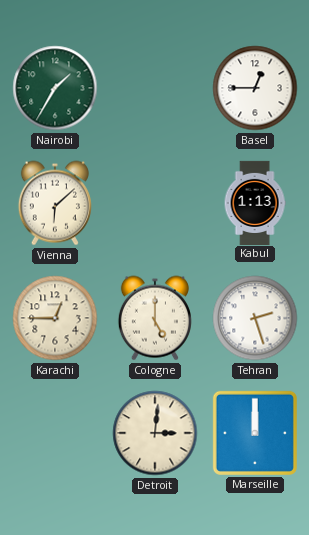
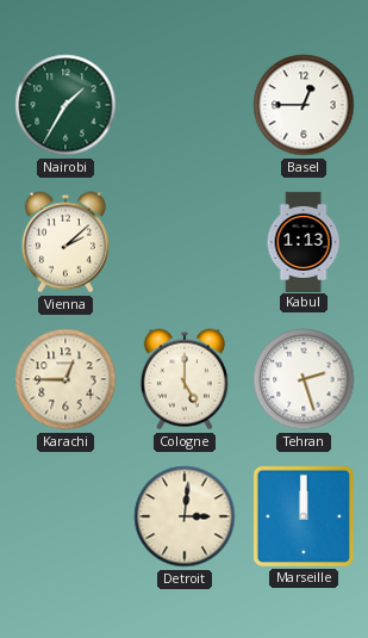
Vienna: 6:08 -> 2:08
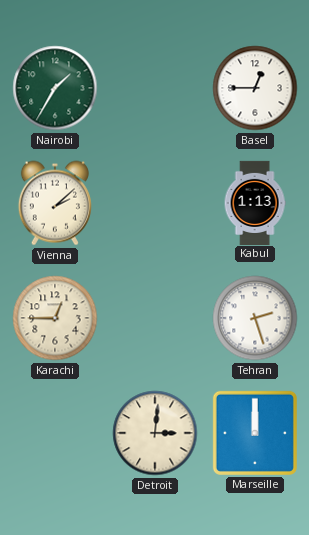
Cologne: 5:00 -> none
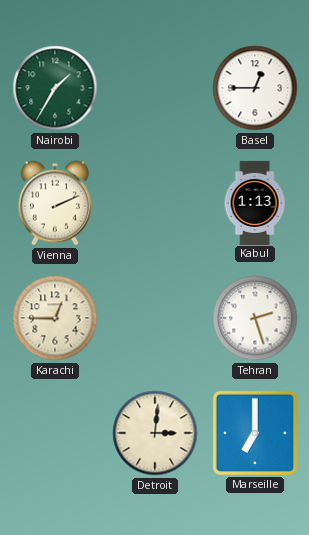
Vienna: 2:08 -> 2:11
Marseille: 12:00 -> 7:00
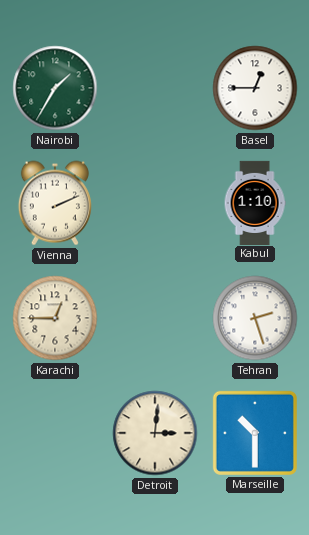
Kabul: 1:13 -> 1:10
Marseille: 7:00 -> 10:30
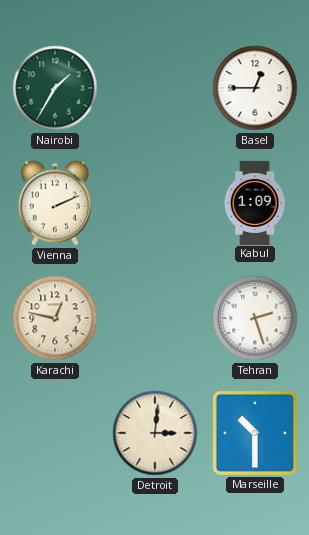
Kabul: 1:10 -> 1:09
Karachi: 12:45 -> 12:47
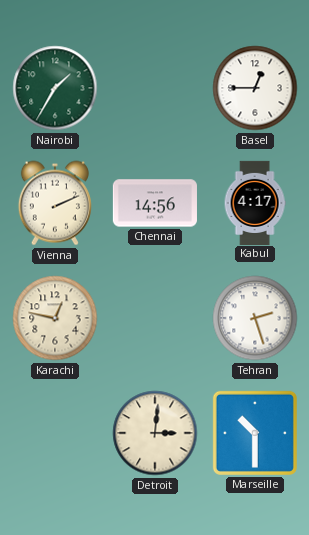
Chennai: none -> 14:56
Kabul: 1:09 -> 4:17
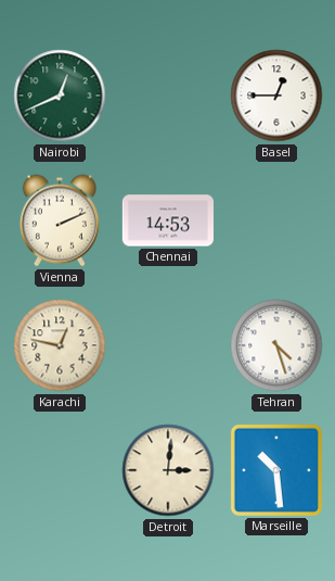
Nairobi: 1:35 -> 12:41
Chennai: 14:56 -> 14:53
Kabul: 4:17 -> none
Tehran: 2:27 -> 4:27
Marseille: 10:30 -> 10:29
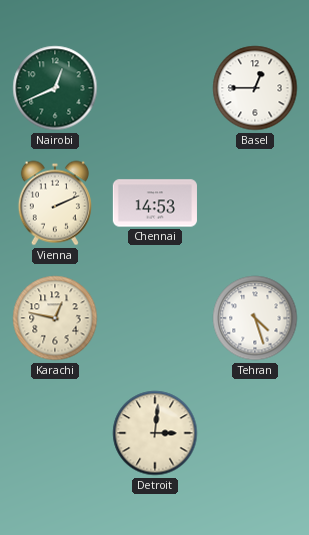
Marseille: 10:29 -> none
